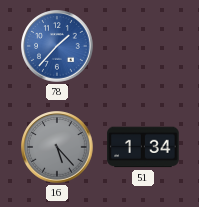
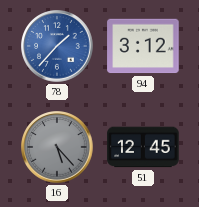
94: none -> 3:12
51: 1:34 -> 12:45
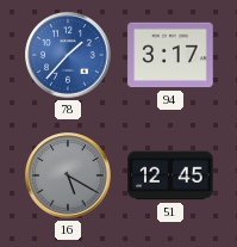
94: 3:12 -> 3:17
16: 5:23 -> 5:20
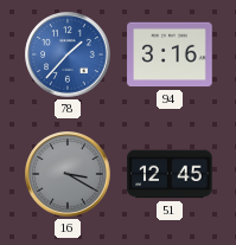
94: 3:17 -> 3:16
16: 5:20 -> 3:20
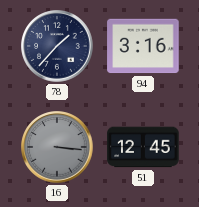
78 dial: blue -> navy
16: 3:20 -> 3:16
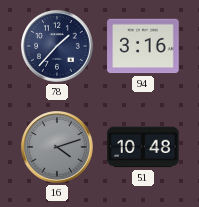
16: 3:16 -> 4:12
51: 12:45 -> 10:48
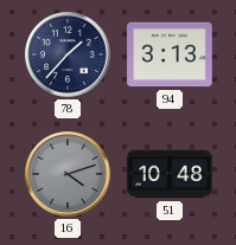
94: 3:16 -> 3:13
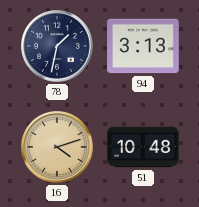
78: 1:37 -> 1:32
16 dial: grey -> champagne
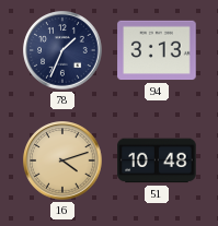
78: 1:32 -> 1:34
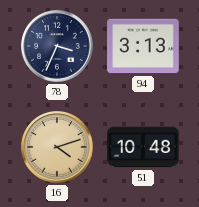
78: 1:34 -> 3:34
